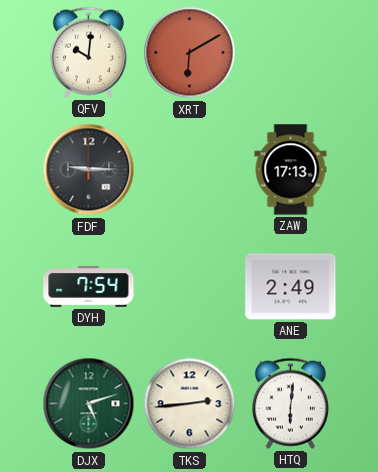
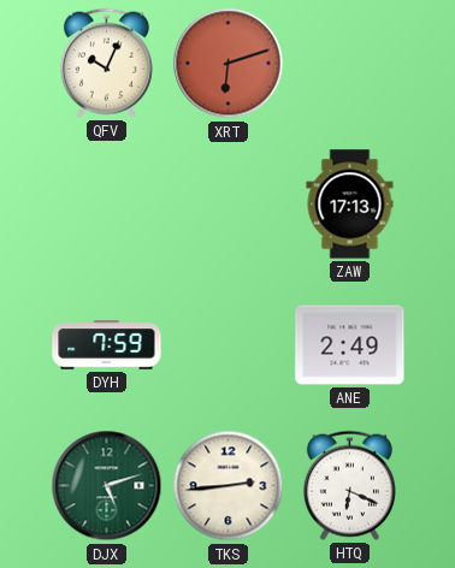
QFV: 10:01 -> 10:04
XRT: 6:10 -> 6:12
FDF: 9:15 -> none
DYH: 7:54 -> 7:59
HTQ: 6:01 -> 6:19
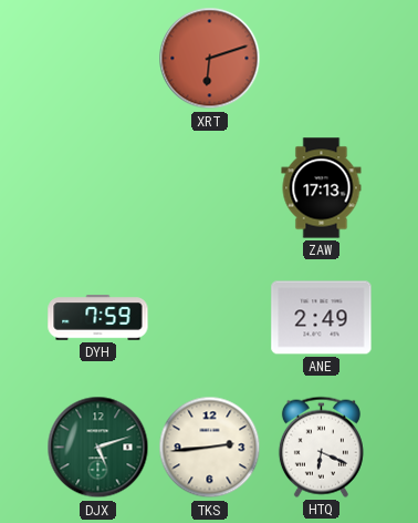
QFV: 10:04 -> none
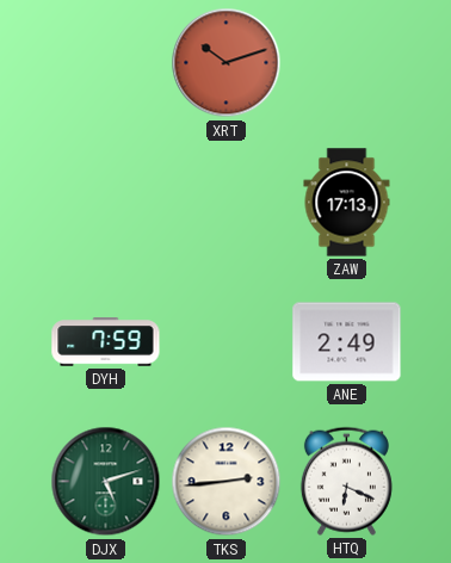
XRT: 6:12 -> 10:12
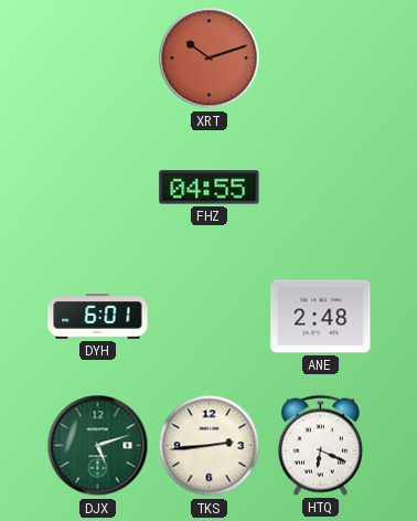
FHZ: none -> 04:55
ZAW: 17:13 -> none
DYH: 7:59 -> 6:01
ANE: 2:49 -> 2:48
